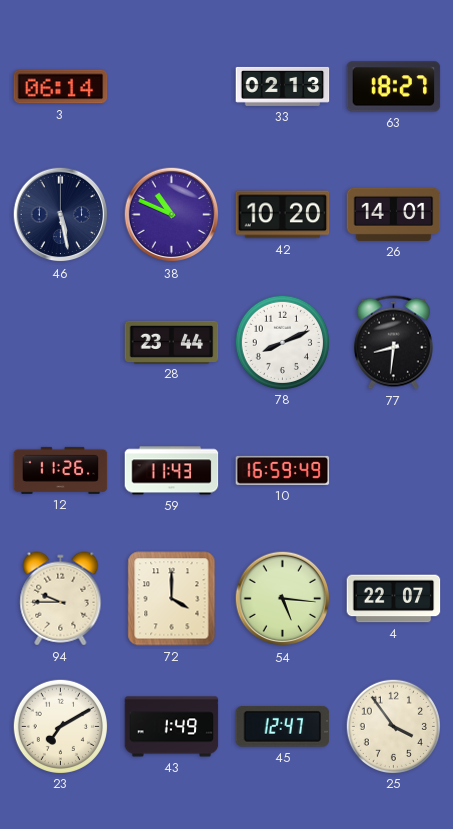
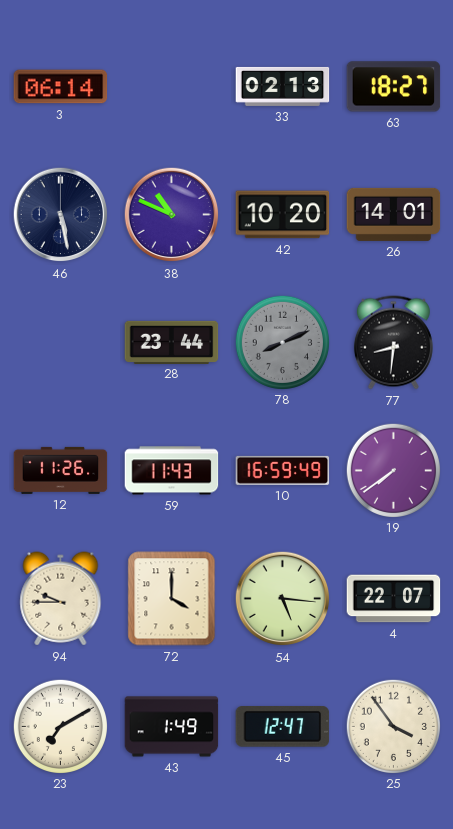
78 dial: white -> grey
19: none -> 7:39
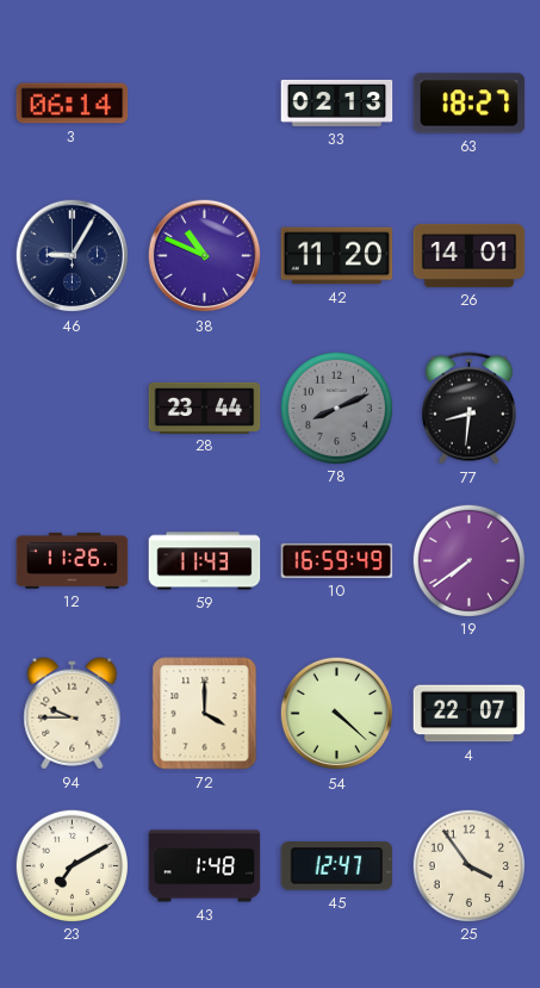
46: 5:28 -> 9:05
42: 10:20 -> 11:20
54: 5:16 -> 4:22
43: 1:49 -> 1:48
